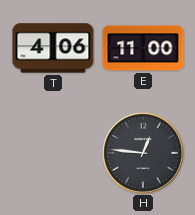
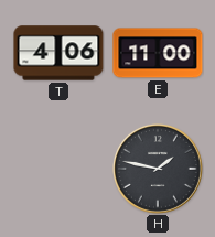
H: 12:46 -> 1:47
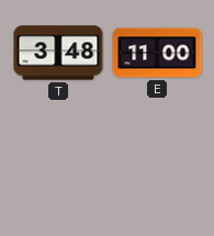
T: 4:06 -> 3:48
H: 1:47 -> none
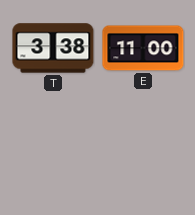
T: 3:48 -> 3:38
